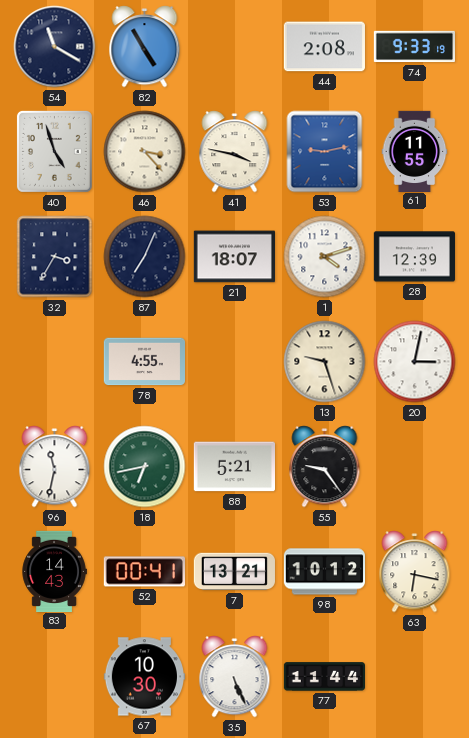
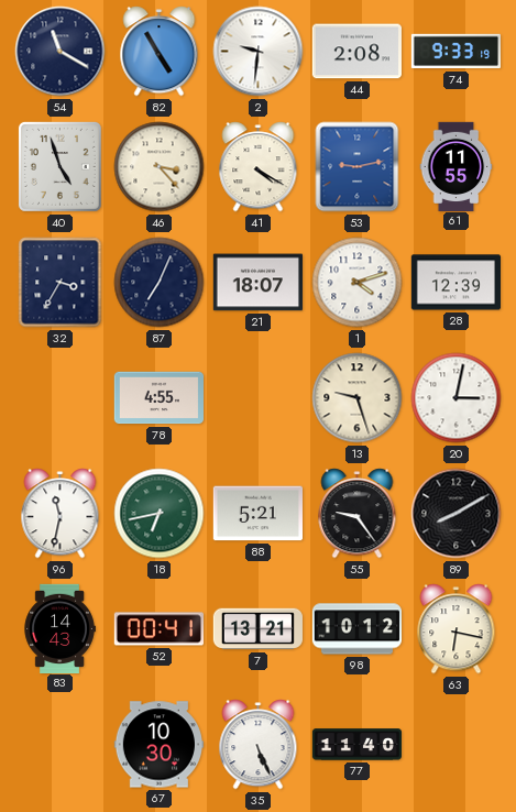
2: none -> 9:31
41: 3:47 -> 4:20
89: none -> 8:10
77: 11:44 -> 11:40
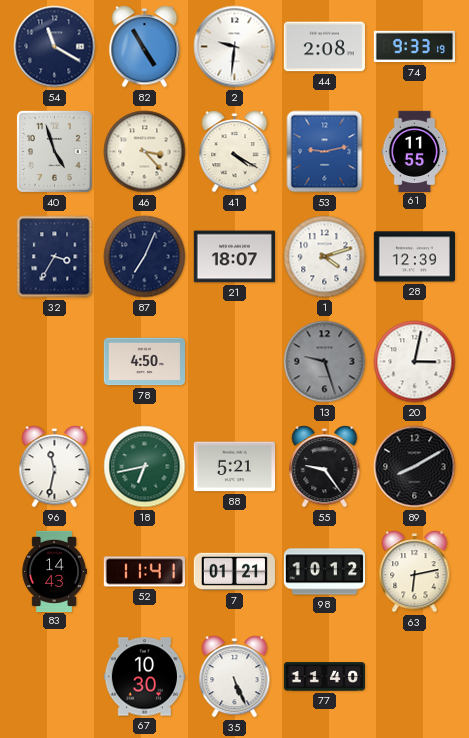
78: 4:55 -> 4:50
13 dial: cream -> grey
52: 00:41 -> 11:41
7: 13:21 -> 01:21
63: 6:17 -> 6:13
